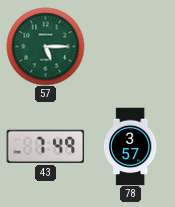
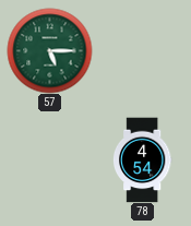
43: 7:49 -> none
78: 3:57 -> 4:54
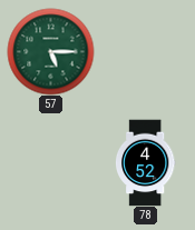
78: 4:54 -> 4:52
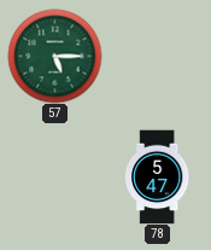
78: 4:52 -> 5:47
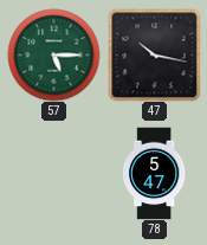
47: none -> 10:17
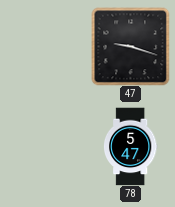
57: 5:15 -> none
47: 10:17 -> 9:18
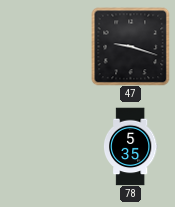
78: 5:47 -> 5:35
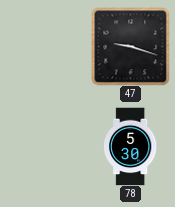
78: 5:35 -> 5:30
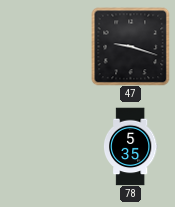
78: 5:30 -> 5:35
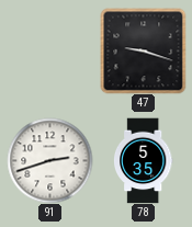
91: none -> 2:42
